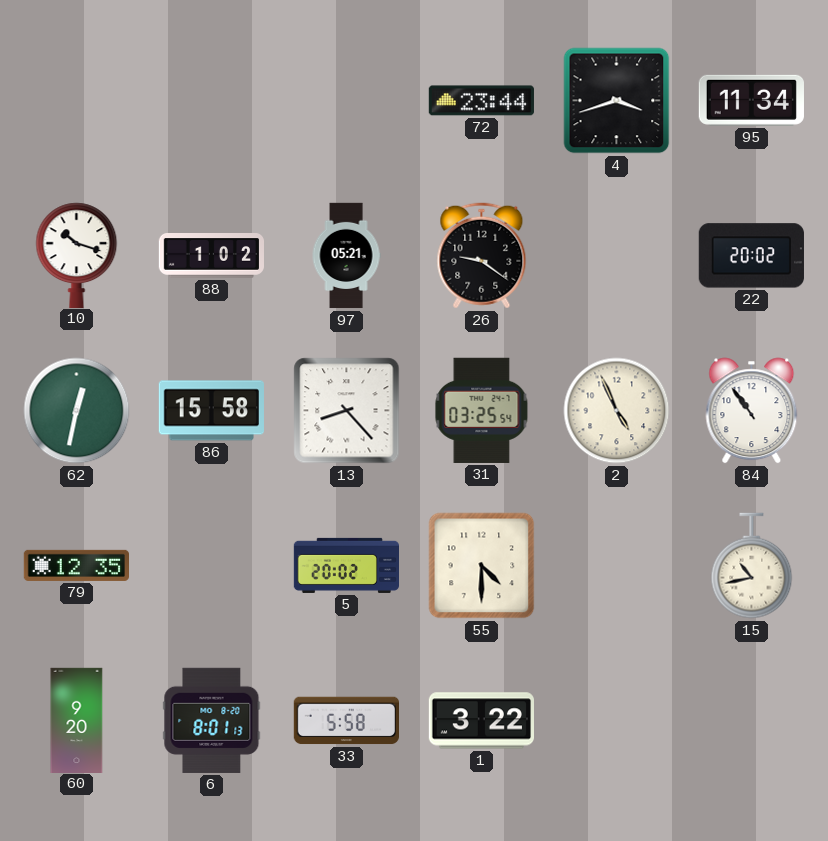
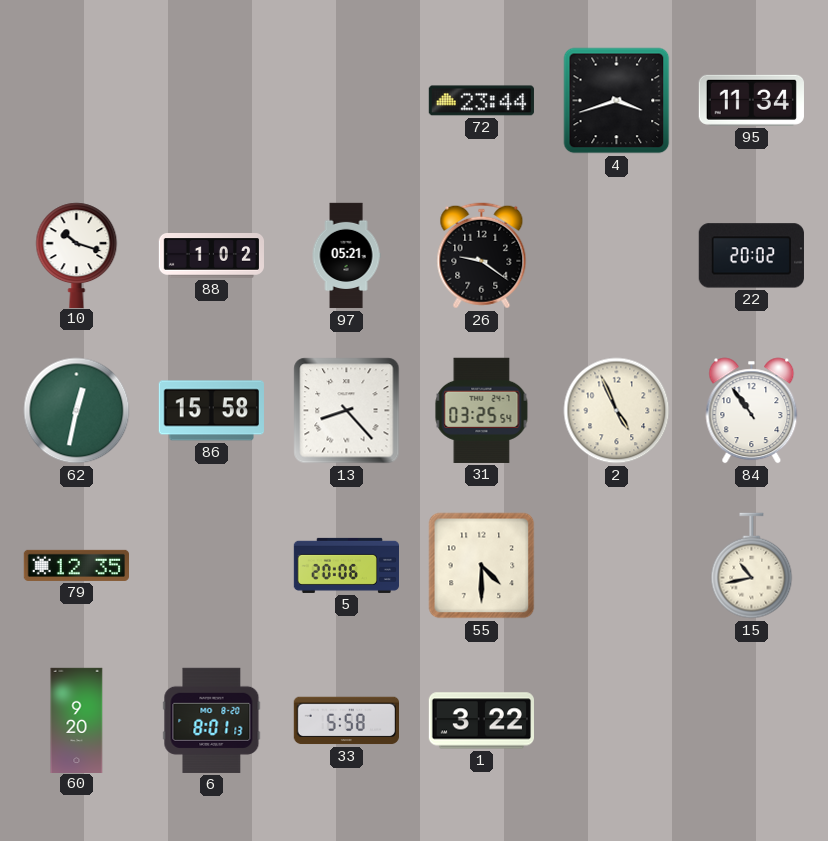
5: 20:02 -> 20:06
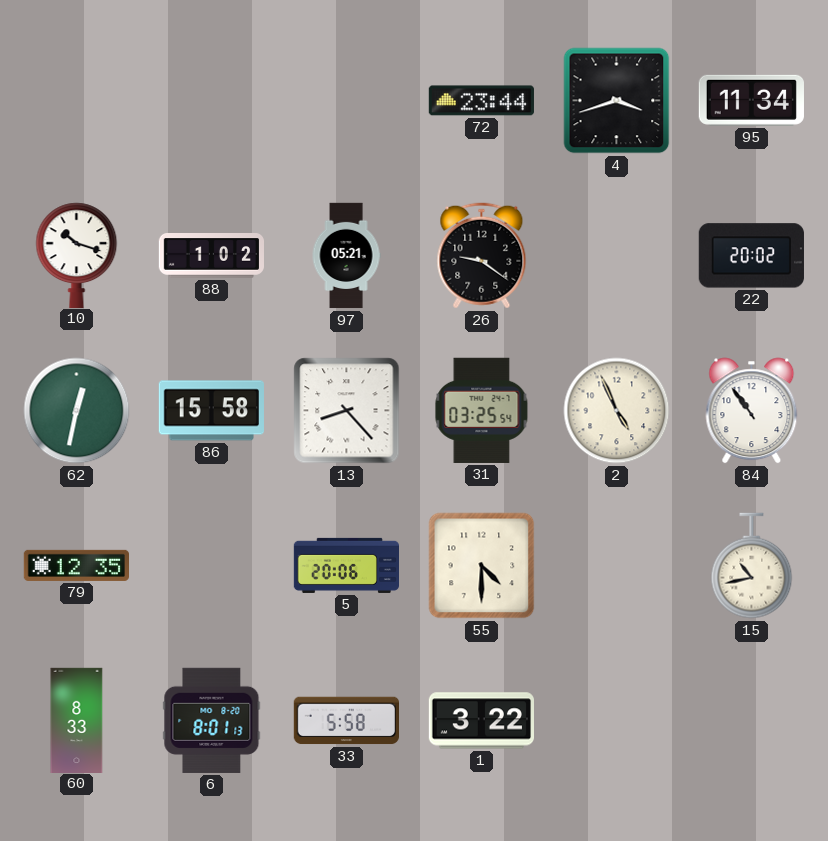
60: 9:20 -> 8:33
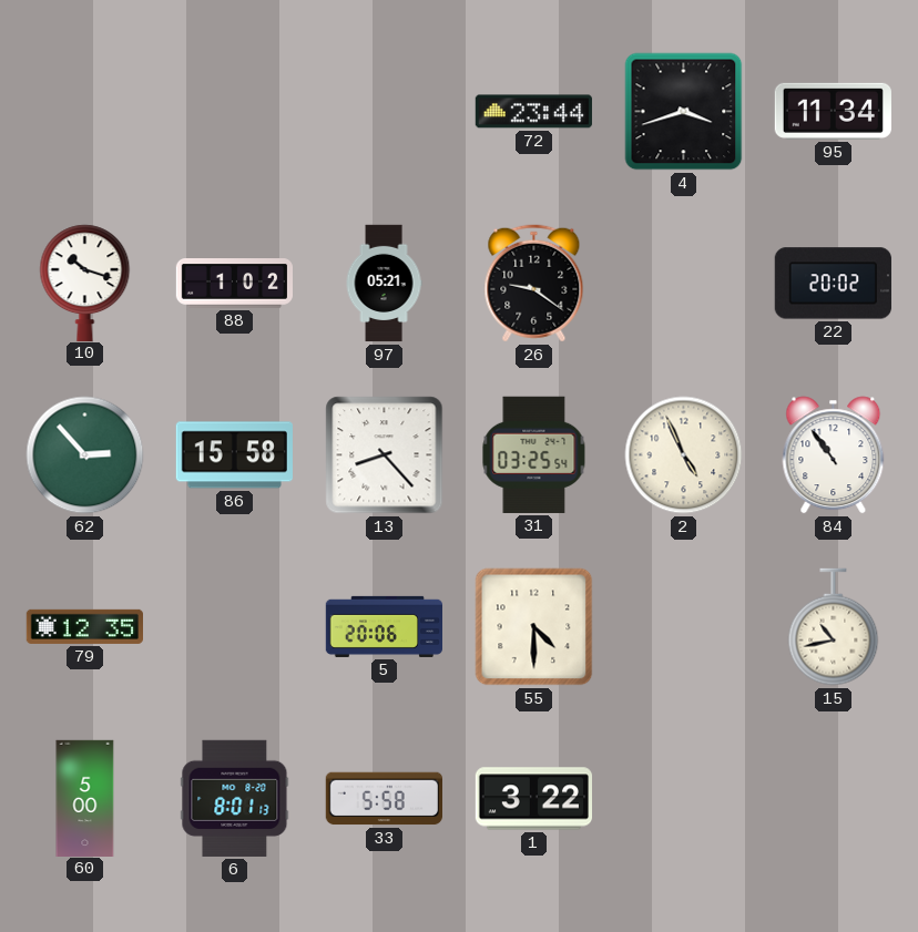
62: 12:32 -> 2:53
60: 8:33 -> 5:00
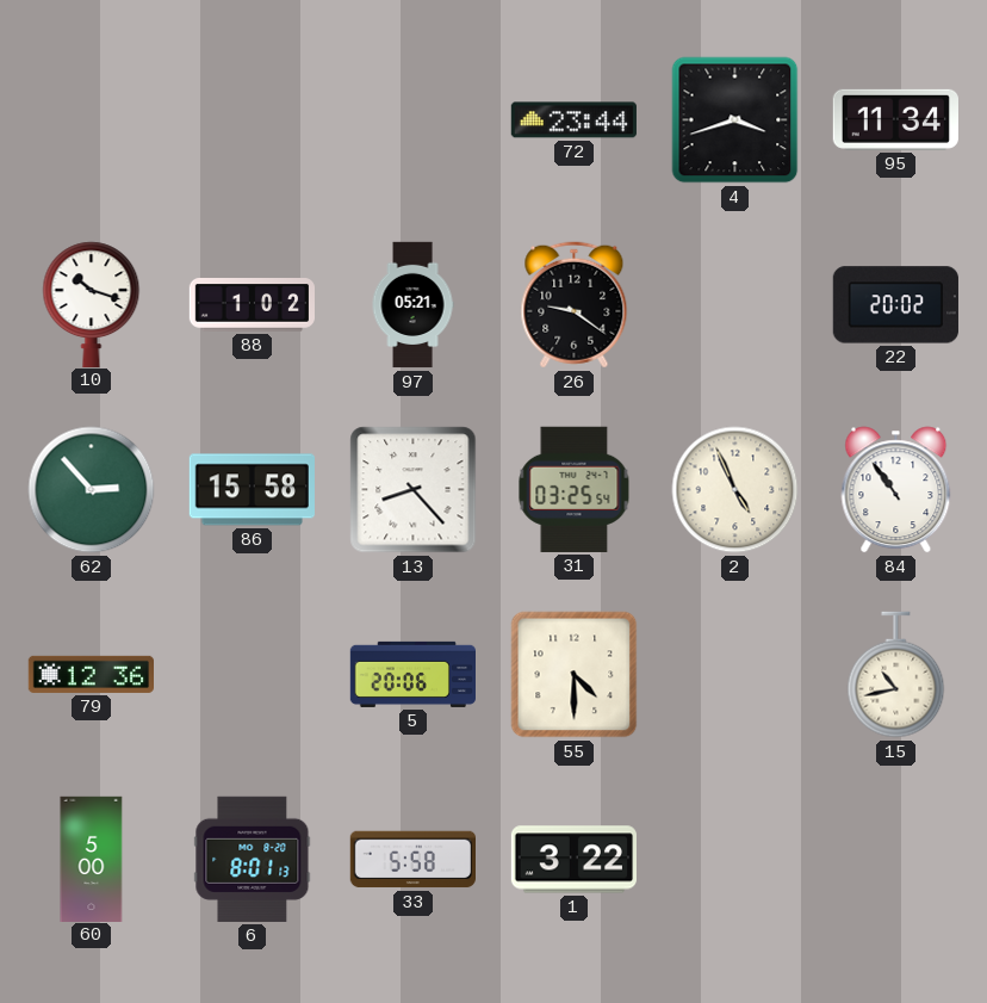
79: 12:35 -> 12:36
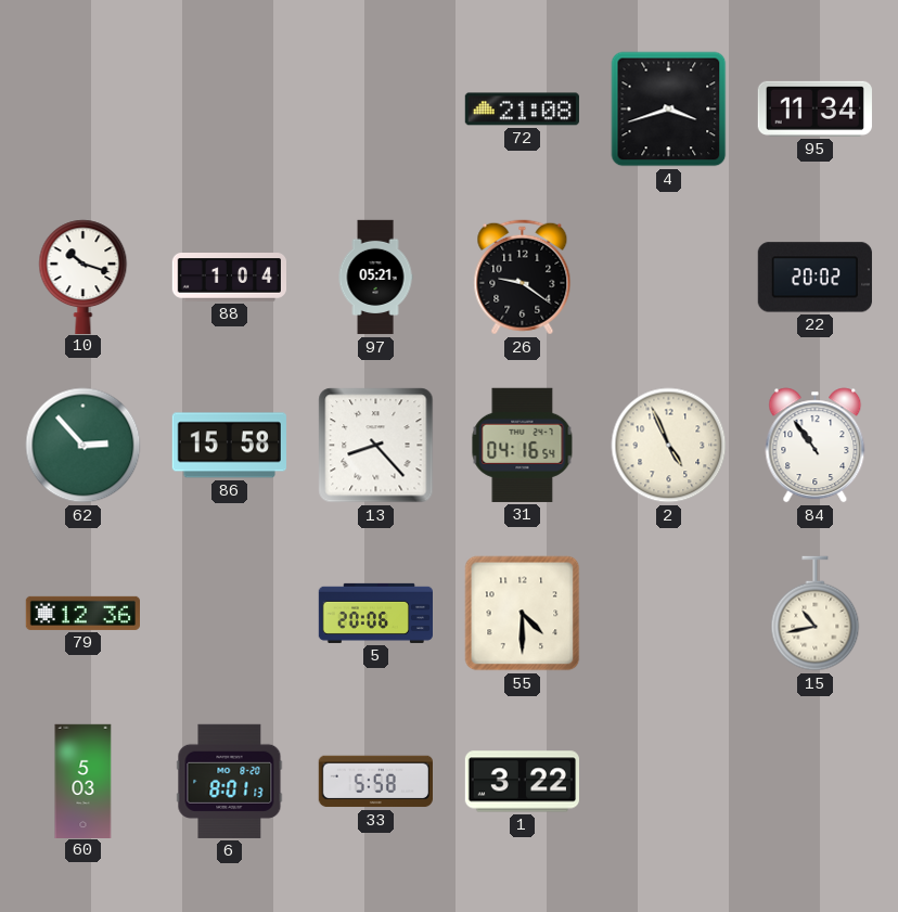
72: 23:44 -> 21:08
88: 1:02 -> 1:04
31: 03:25 -> 04:16
60: 5:00 -> 5:03
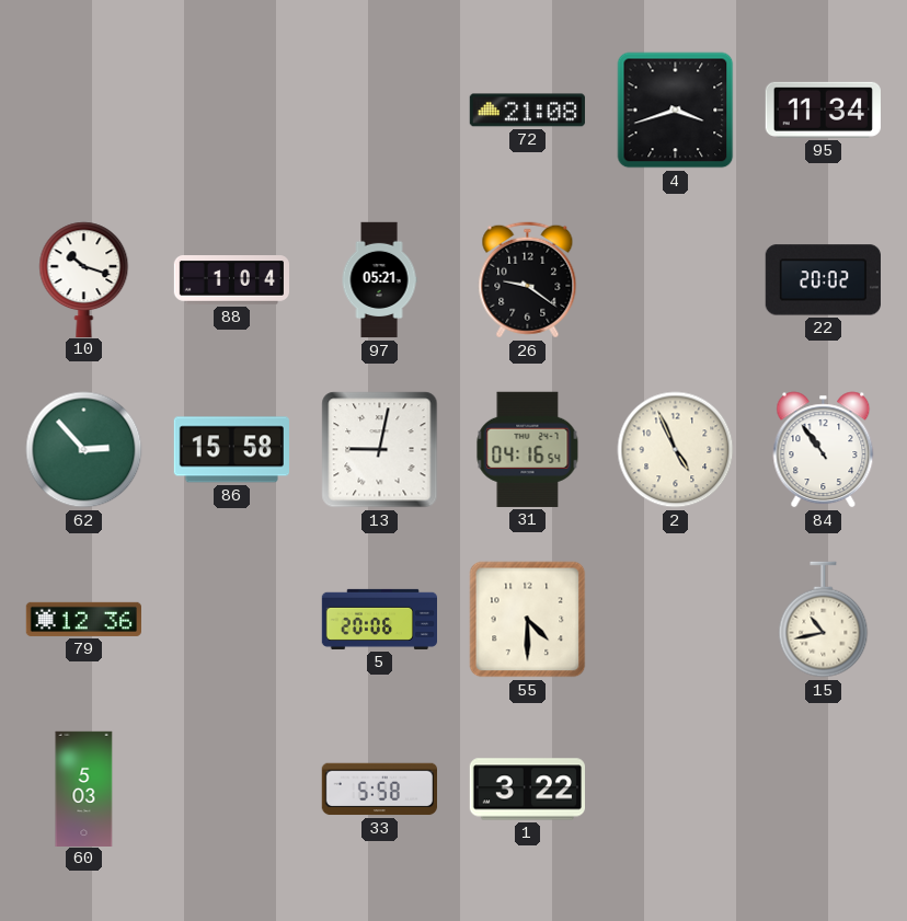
13: 8:23 -> 9:02
6: 8:01 -> none
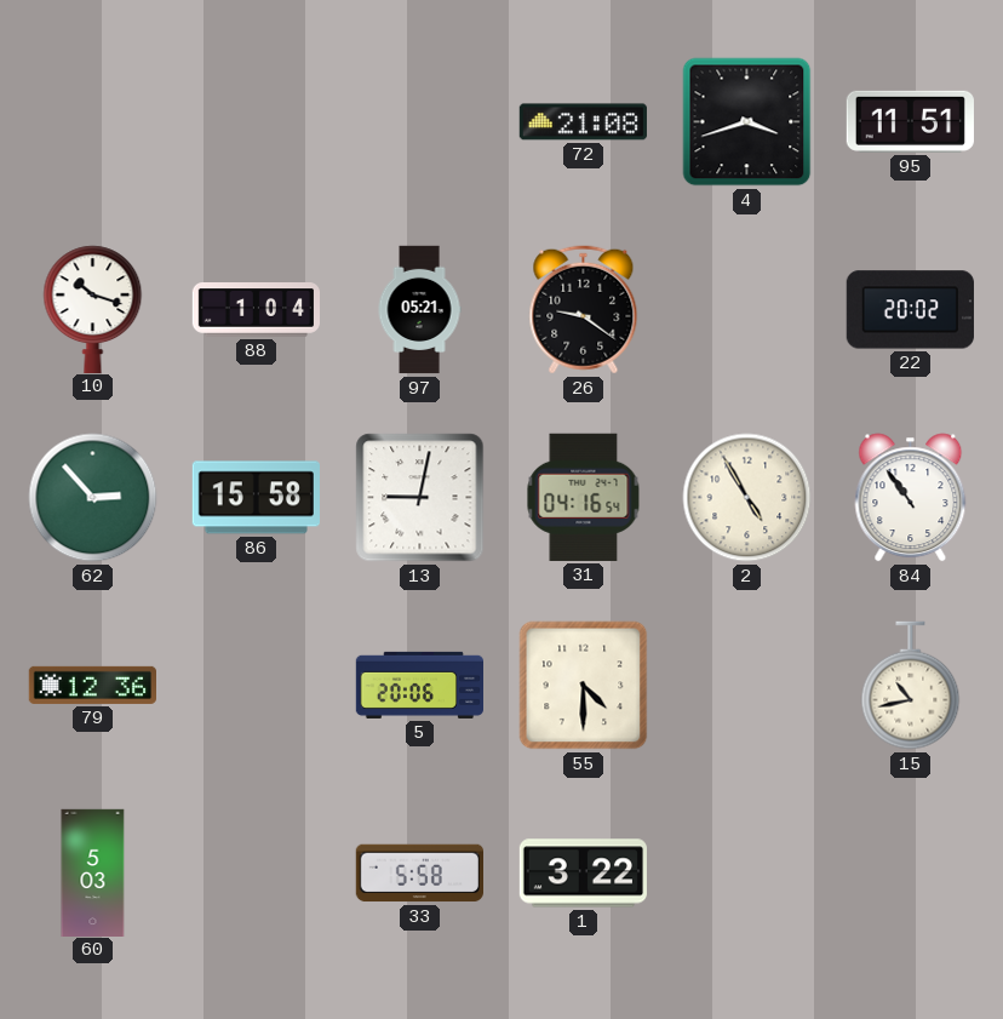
95: 11:34 -> 11:51
2: 4:56 -> 4:55
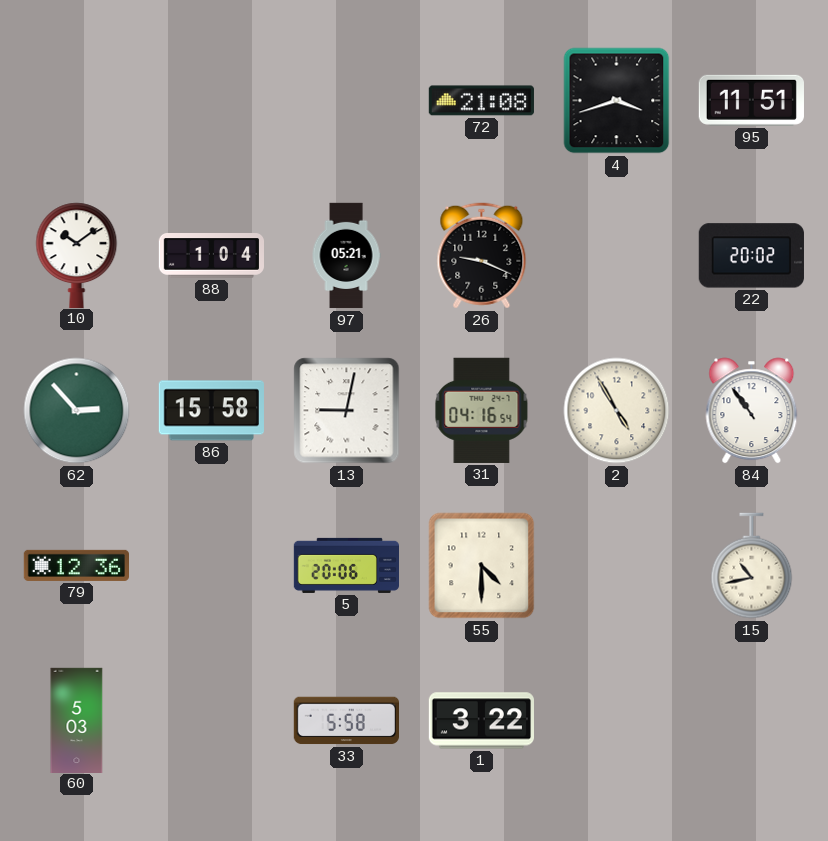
10: 10:18 -> 10:09
26: 9:21 -> 9:19
